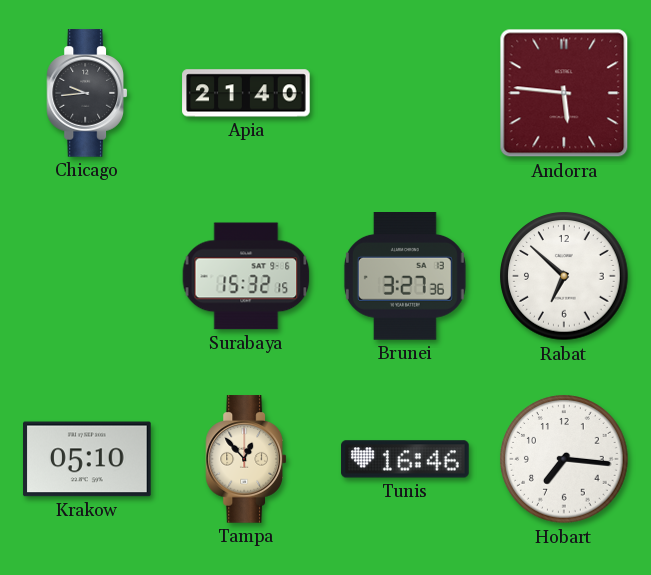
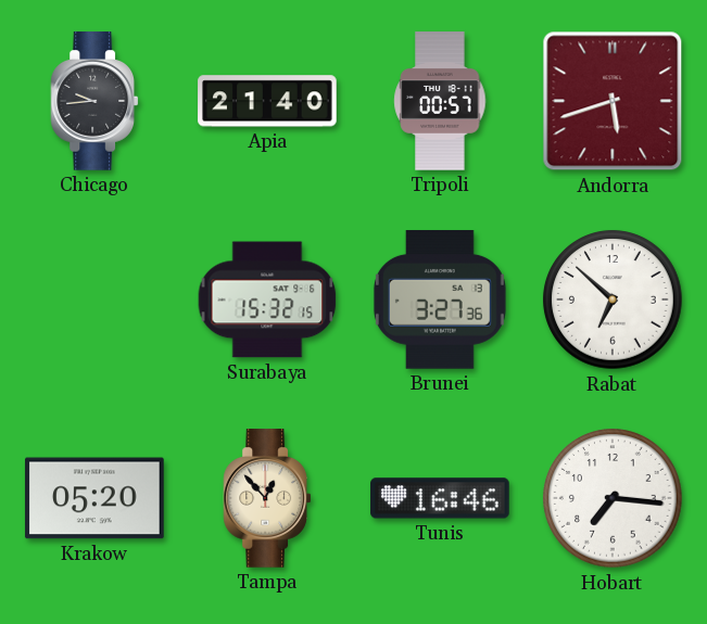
Tripoli: none -> 00:57
Andorra: 5:46 -> 5:42
Krakow: 05:10 -> 05:20
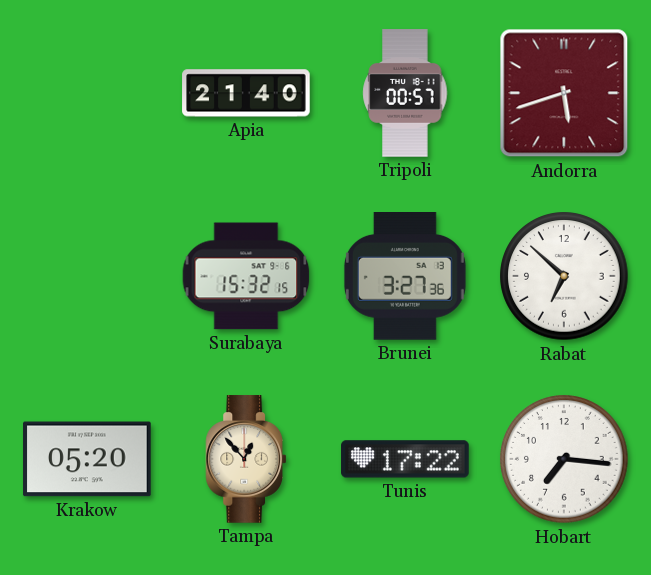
Chicago: 9:44 -> none
Tunis: 16:46 -> 17:22
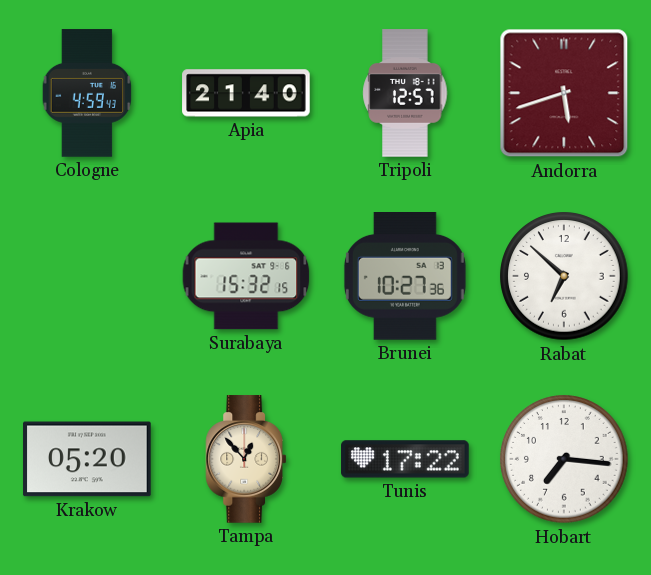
Cologne: none -> 4:59
Tripoli: 00:57 -> 12:57
Brunei: 3:27 -> 10:27
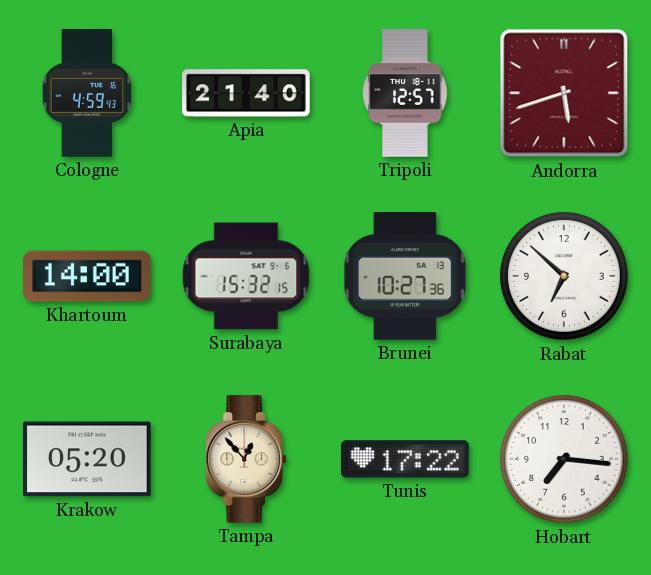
Khartoum: none -> 14:00
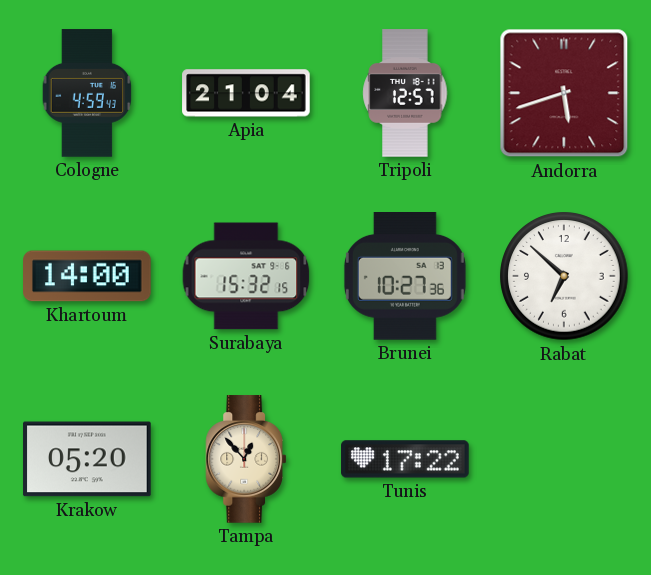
Apia: 21:40 -> 21:04
Hobart: 7:16 -> none
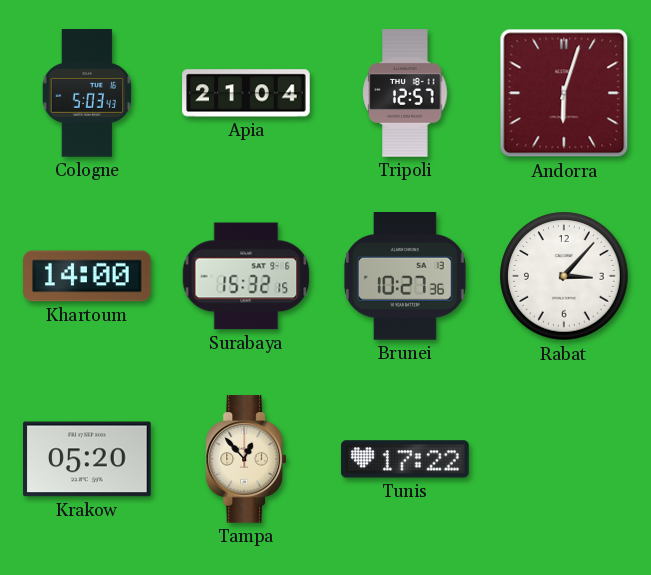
Cologne: 4:59 -> 5:03
Andorra: 5:42 -> 6:03
Rabat: 6:52 -> 3:07
